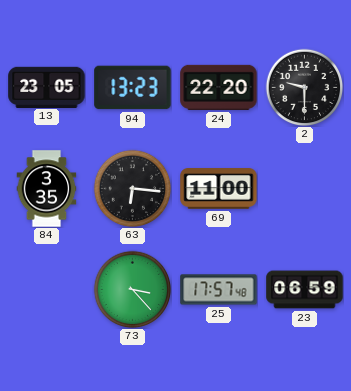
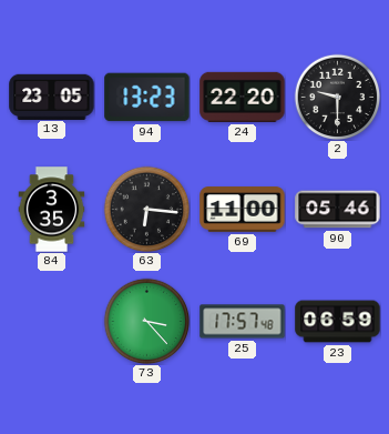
90: none -> 05:46
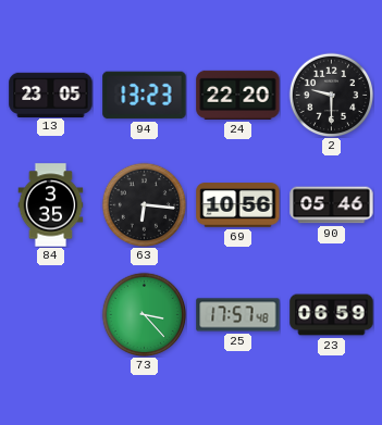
69: 11:00 -> 10:56
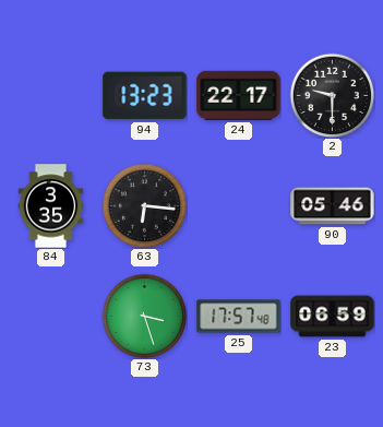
13: 23:05 -> none
24: 22:20 -> 22:17
69: 10:56 -> none
73: 3:23 -> 3:27
